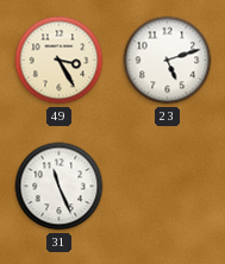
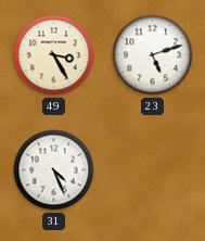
31: 11:26 -> 4:26
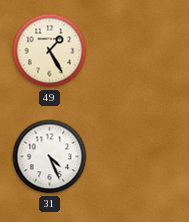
49: 3:25 -> 1:25
23: 5:12 -> none
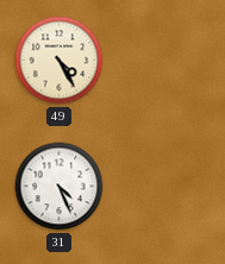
49: 1:25 -> 4:25
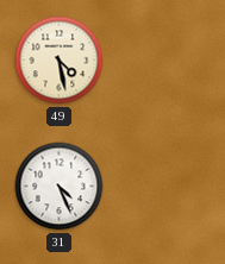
49: 4:25 -> 4:28
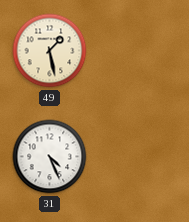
49: 4:28 -> 1:28
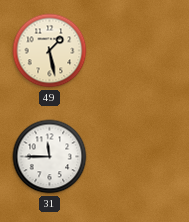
31: 4:26 -> 11:45
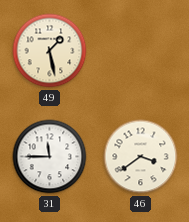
46: none -> 3:39
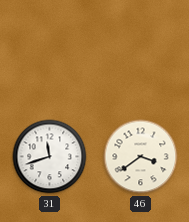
49: 1:28 -> none
31: 11:45 -> 11:42
